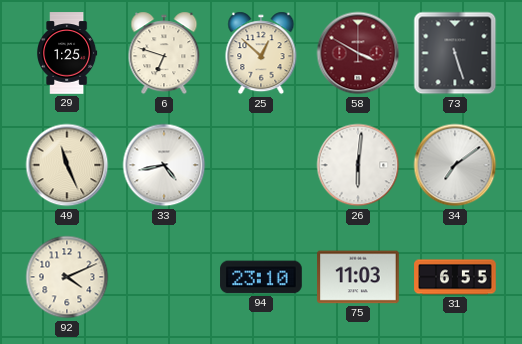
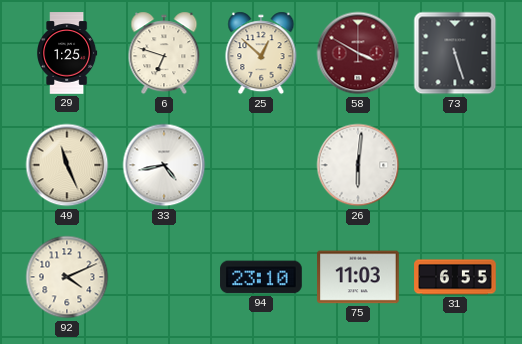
34: 7:09 -> none
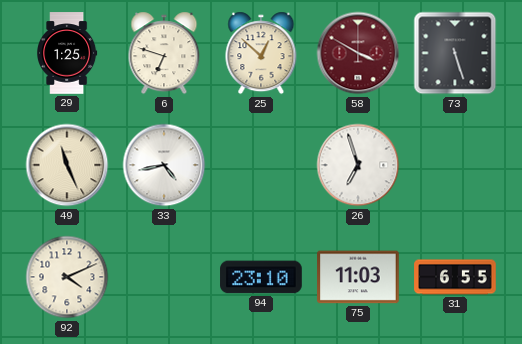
26: 6:01 -> 6:57
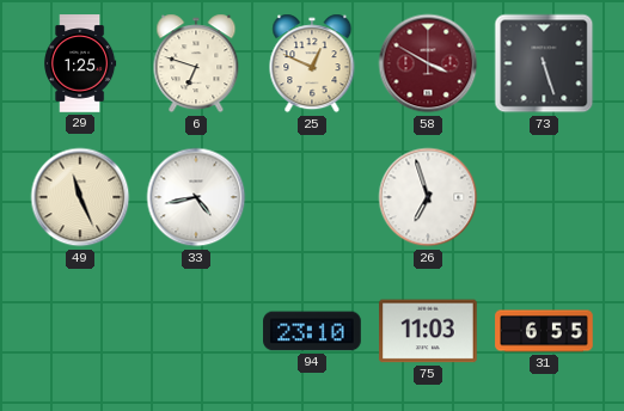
25: 12:52 -> 12:49
92: 4:11 -> none
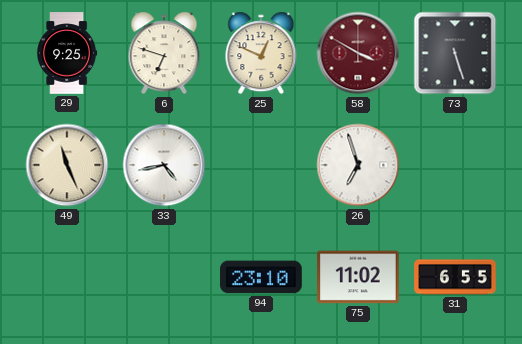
29: 1:25 -> 9:25
75: 11:03 -> 11:02
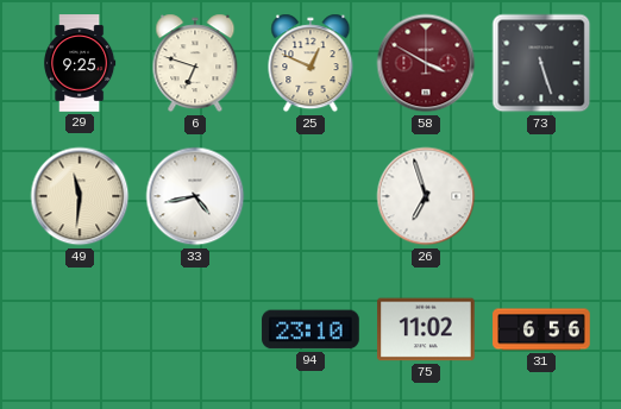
49: 11:26 -> 11:31
31: 6:55 -> 6:56
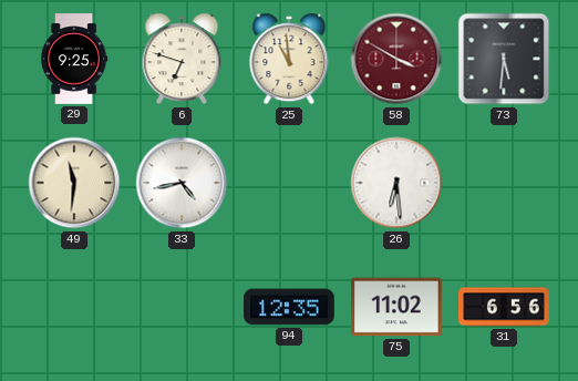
25: 12:49 -> 10:59
73: 5:27 -> 5:31
26: 6:57 -> 6:29
94: 23:10 -> 12:35
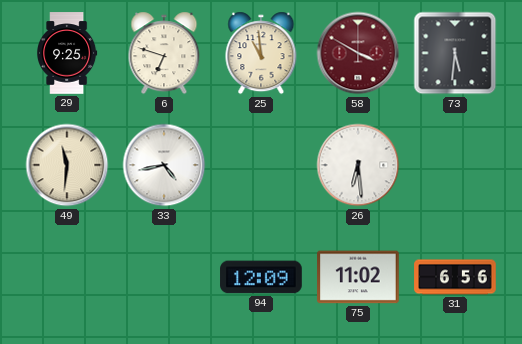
94: 12:35 -> 12:09
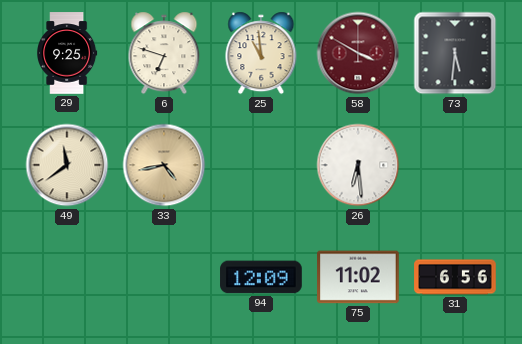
49: 11:31 -> 11:39
33 dial: white -> champagne
